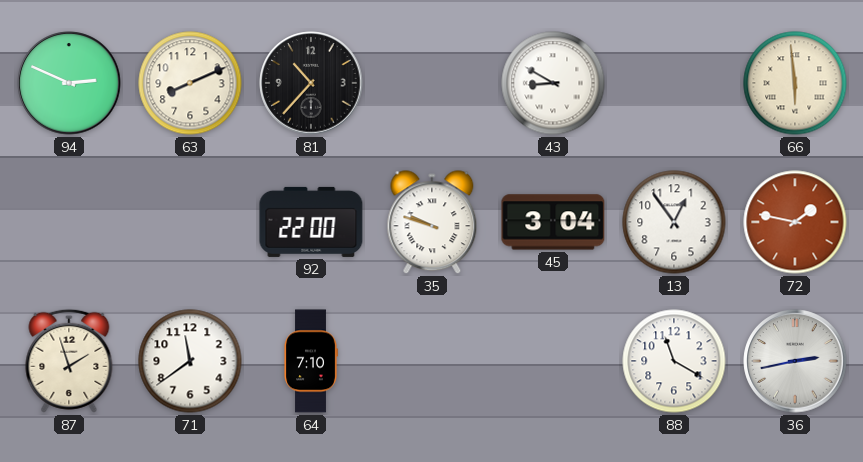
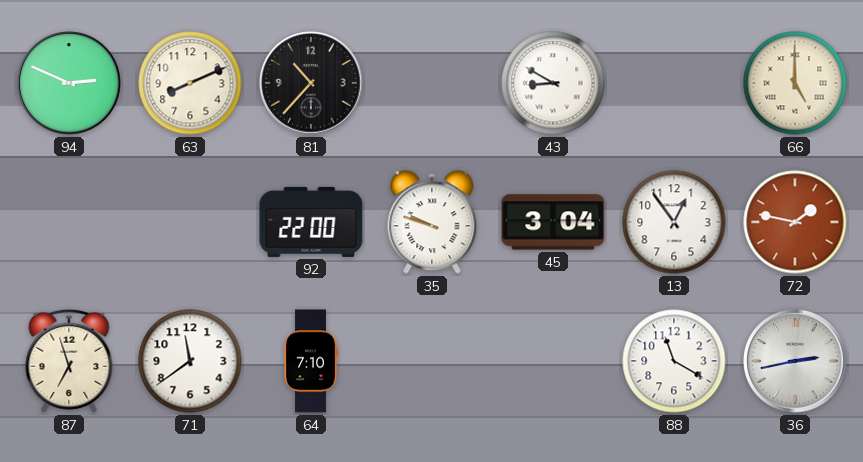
66: 5:59 -> 5:00
87: 1:57 -> 6:57
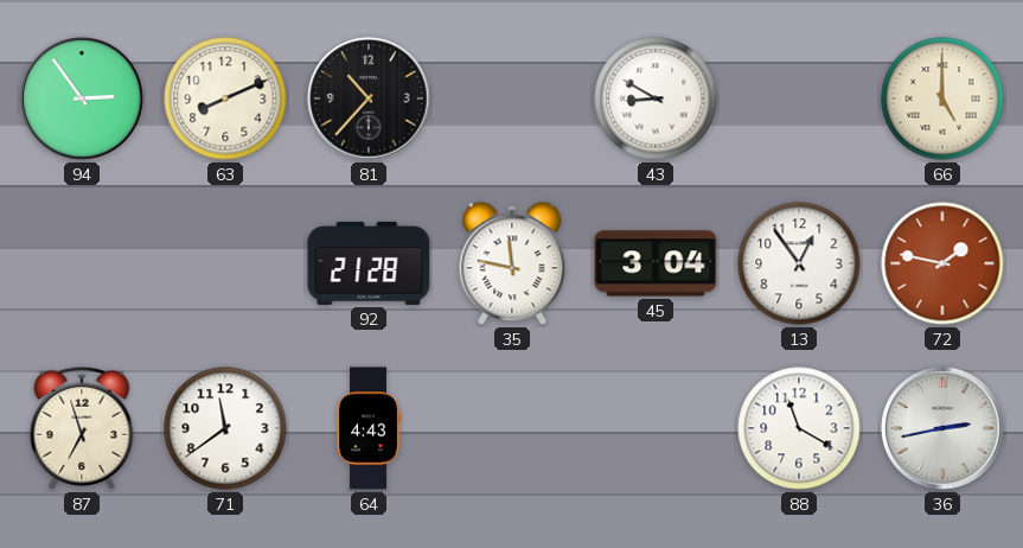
94: 2:49 -> 2:54
92: 22:00 -> 21:28
35: 9:48 -> 11:47
64: 7:10 -> 4:43
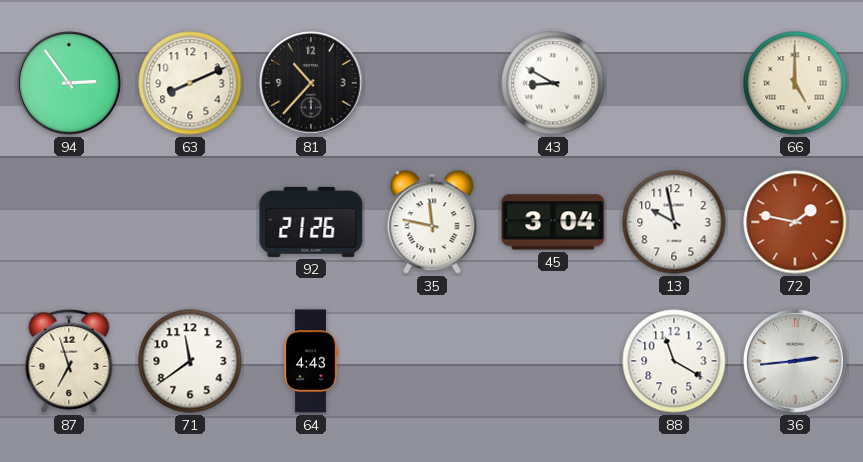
92: 21:28 -> 21:26
13: 12:54 -> 9:58
36: 2:43 -> 2:44
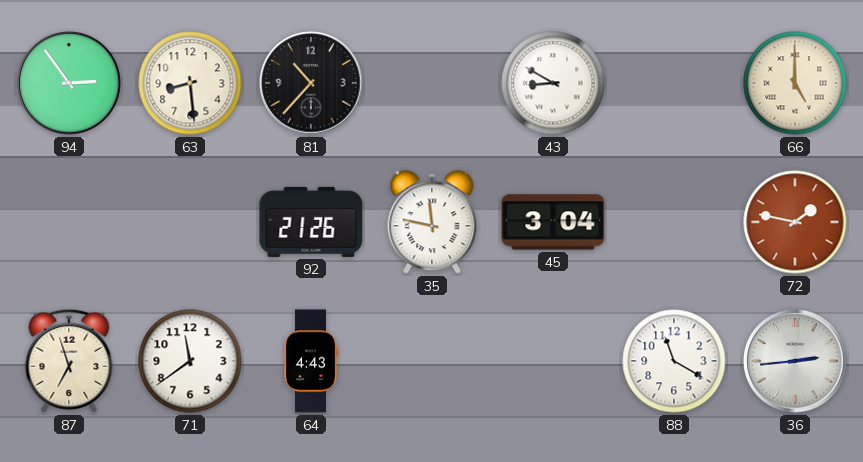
63: 8:11 -> 8:29
13: 9:58 -> none
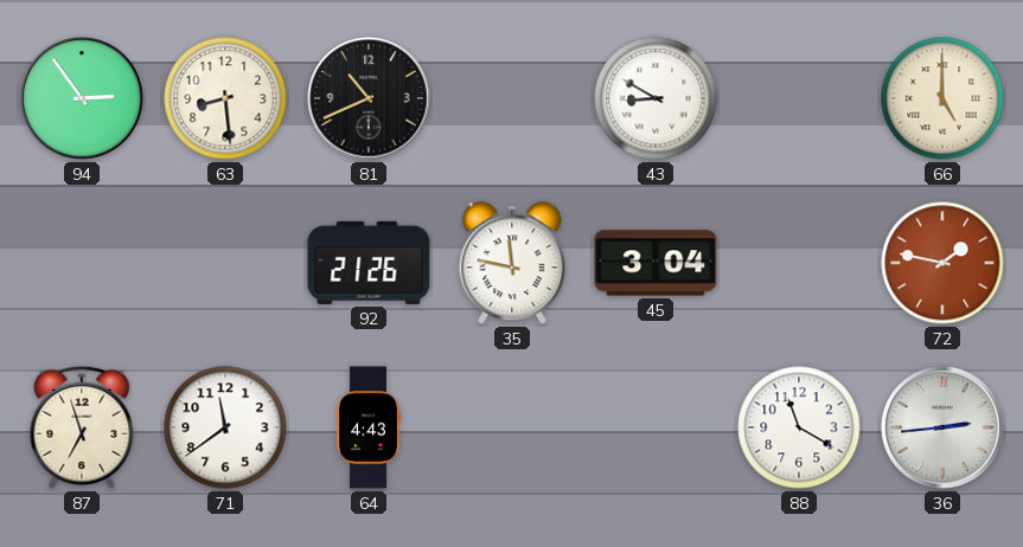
81: 10:37 -> 10:41
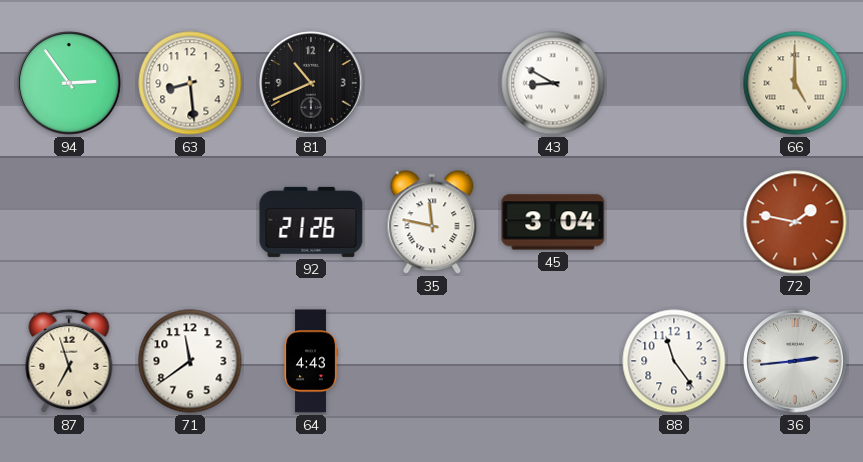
88: 11:20 -> 11:24
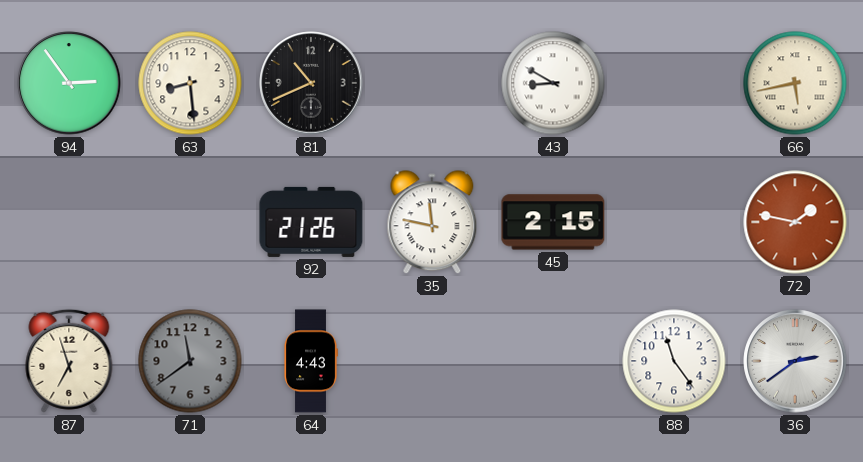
66: 5:00 -> 5:43
45: 3:04 -> 2:15
71 dial: white -> grey
36: 2:44 -> 2:39
